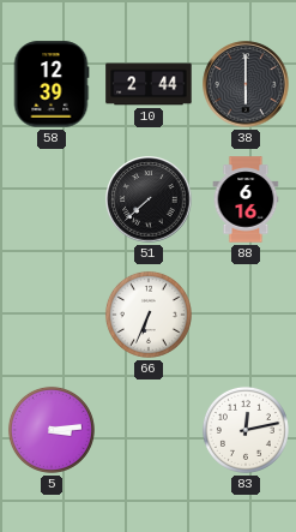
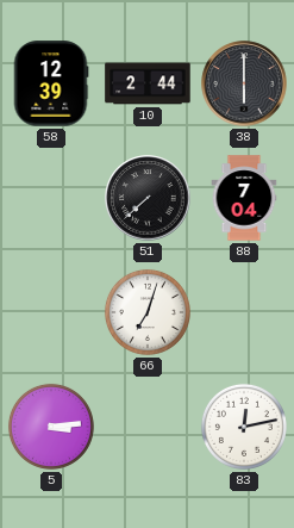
88: 6:16 -> 7:04
66: 6:34 -> 7:03
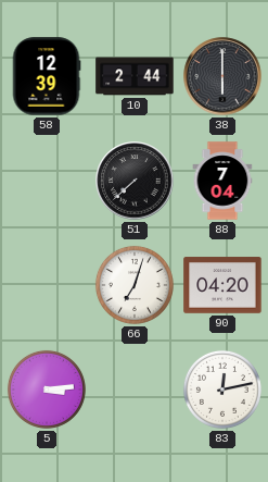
90: none -> 04:20
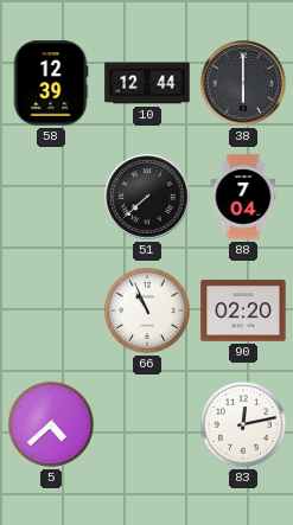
10: 2:44 -> 12:44
66: 7:03 -> 10:56
90: 04:20 -> 02:20
5: 3:14 -> 4:38
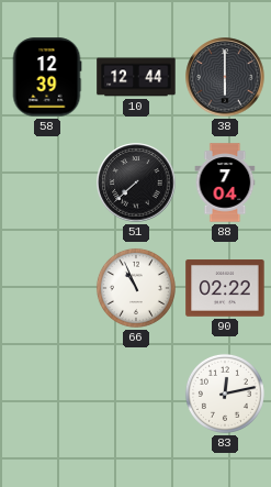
90: 02:20 -> 02:22
5: 4:38 -> none
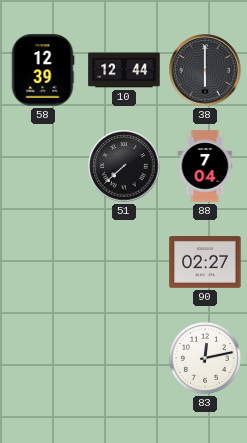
66: 10:56 -> none
90: 02:22 -> 02:27
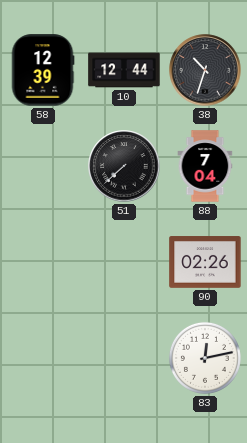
38: 6:00 -> 10:33
90: 02:27 -> 02:26
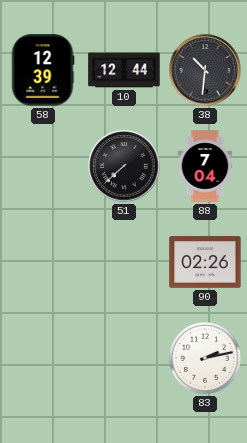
38: 10:33 -> 10:31
83: 12:13 -> 2:13
